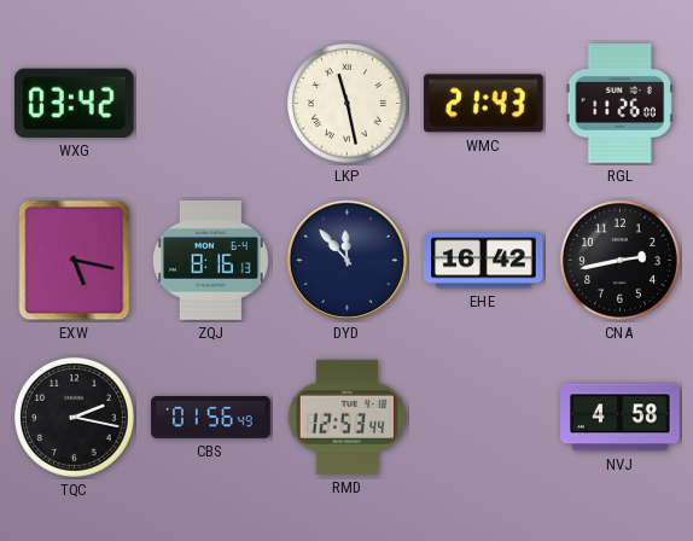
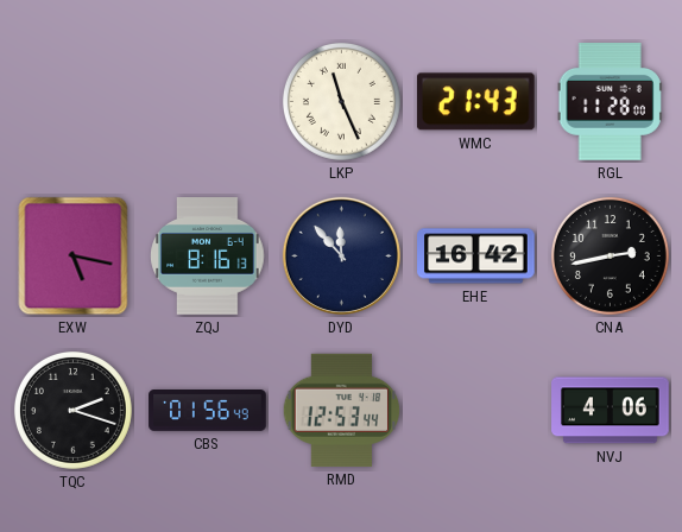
WXG: 03:42 -> none
LKP: 11:28 -> 11:26
RGL: 11:26 -> 11:28
TQC: 2:17 -> 2:18
NVJ: 4:58 -> 4:06
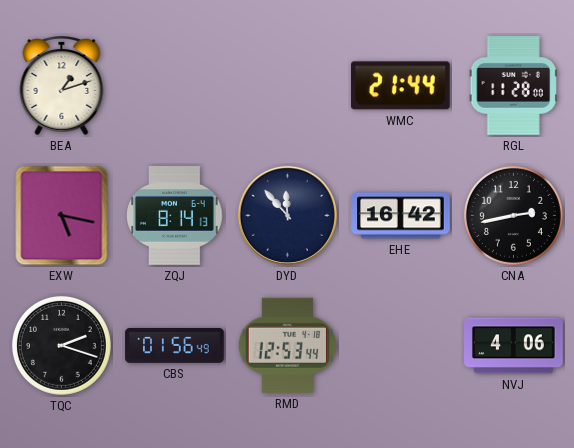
BEA: none -> 1:12
LKP: 11:26 -> none
WMC: 21:43 -> 21:44
ZQJ: 8:16 -> 8:14
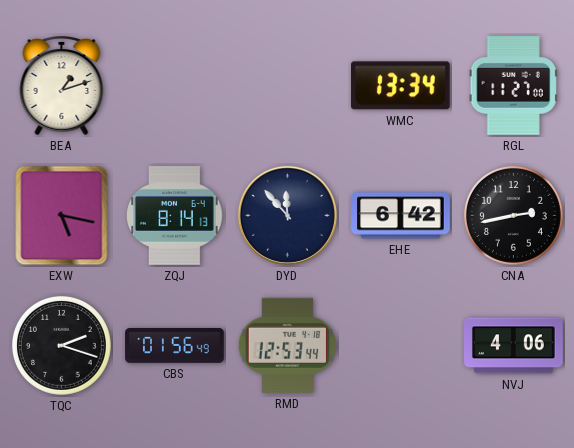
WMC: 21:44 -> 13:34
RGL: 11:28 -> 11:27
EHE: 16:42 -> 6:42
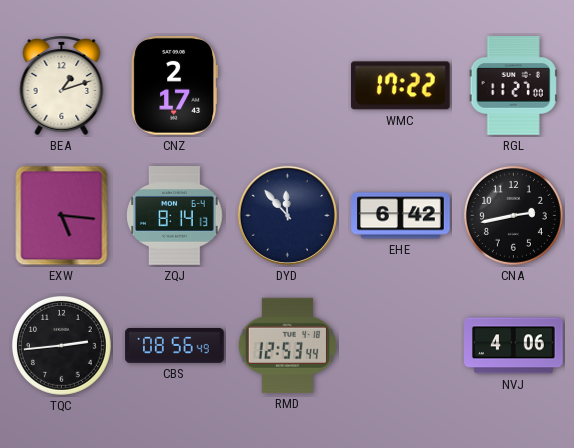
CNZ: none -> 2:17
WMC: 13:34 -> 17:22
EXW: 5:17 -> 5:16
TQC: 2:18 -> 2:44
CBS: 01:56 -> 08:56
